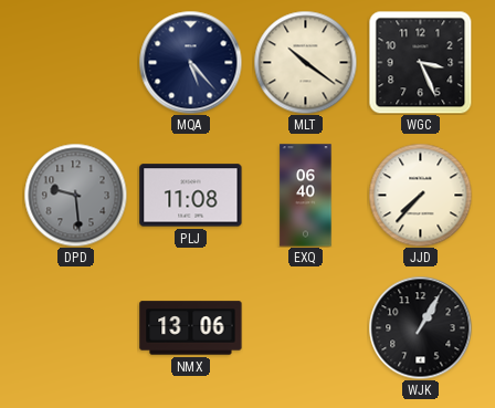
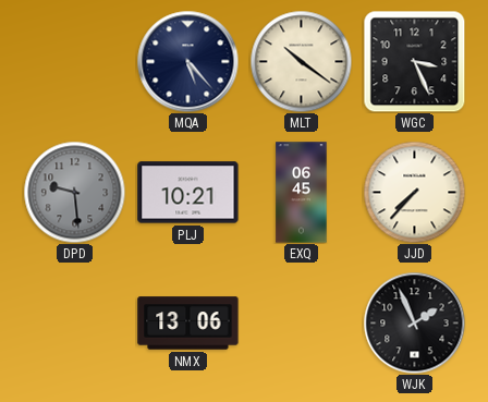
PLJ: 11:08 -> 10:21
EXQ: 06:40 -> 06:45
WJK: 1:05 -> 1:56
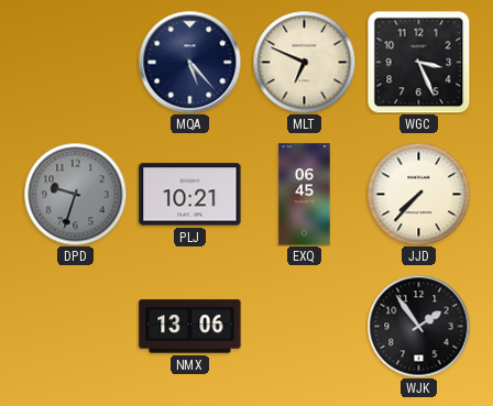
MLT: 10:21 -> 6:49
DPD: 9:29 -> 9:33
WJK: 1:56 -> 1:54
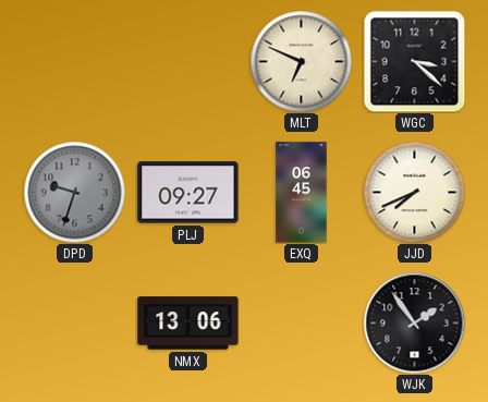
MQA: 5:23 -> none
WGC: 3:26 -> 3:22
PLJ: 10:21 -> 09:27
JJD: 7:37 -> 7:41
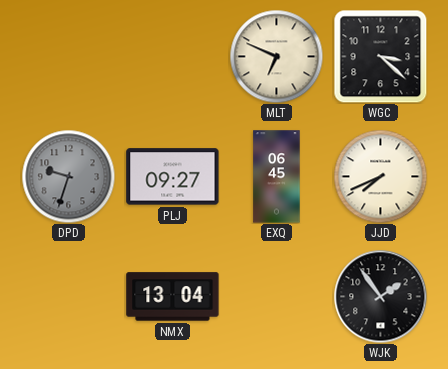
NMX: 13:06 -> 13:04
